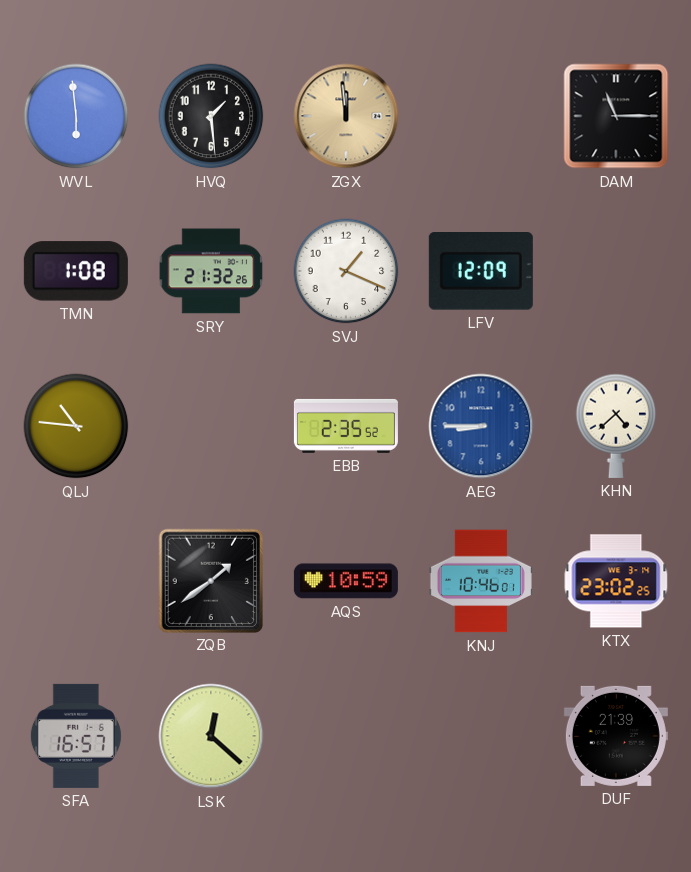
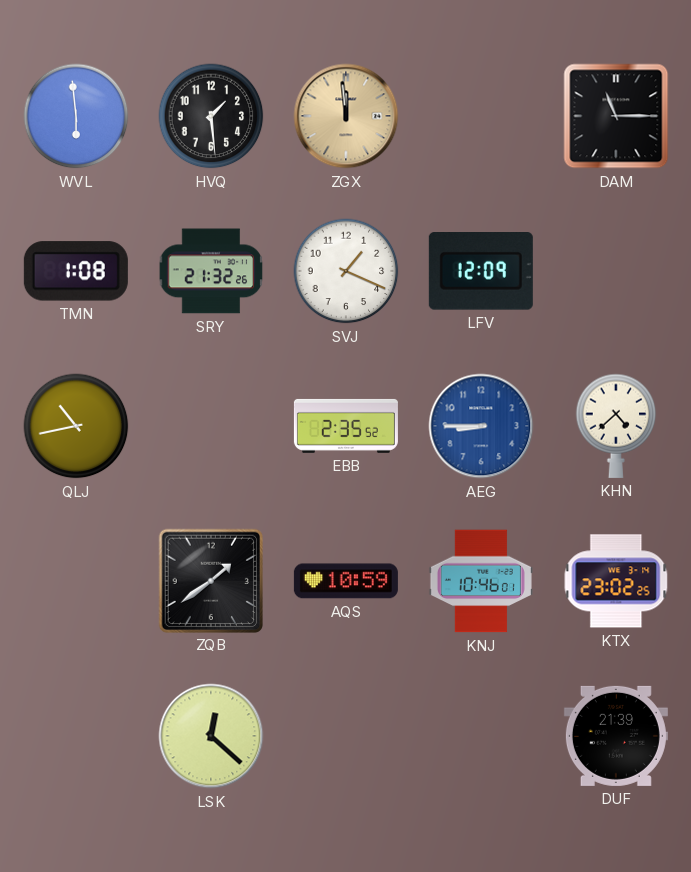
QLJ: 10:46 -> 10:43
SFA: 16:57 -> none
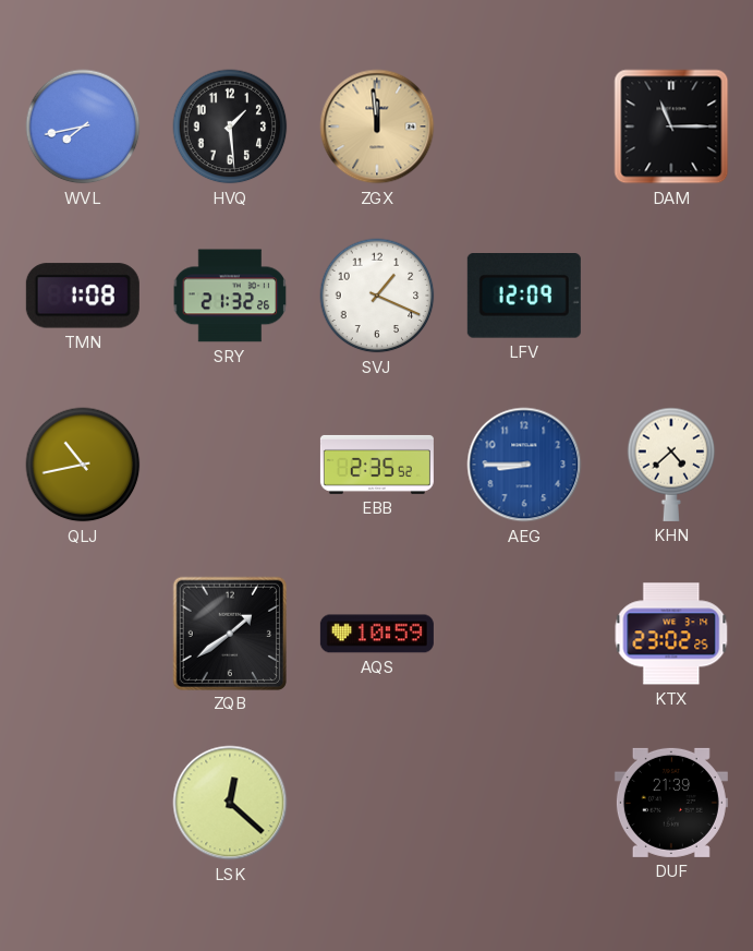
WVL: 5:59 -> 7:43
KNJ: 10:46 -> none
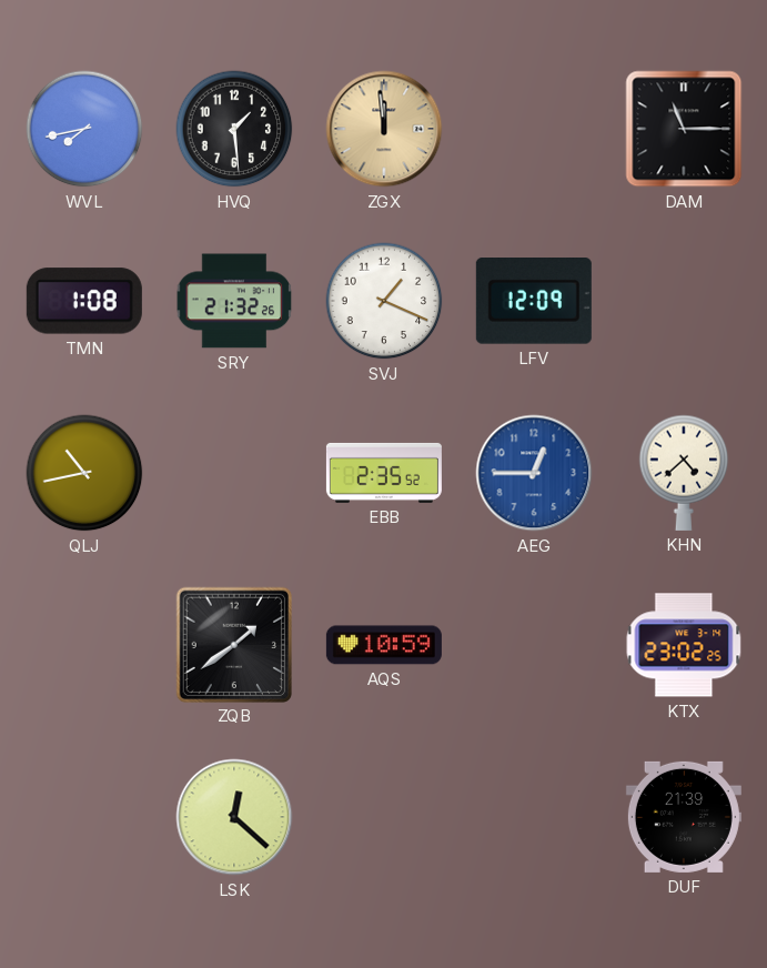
AEG: 8:45 -> 12:45
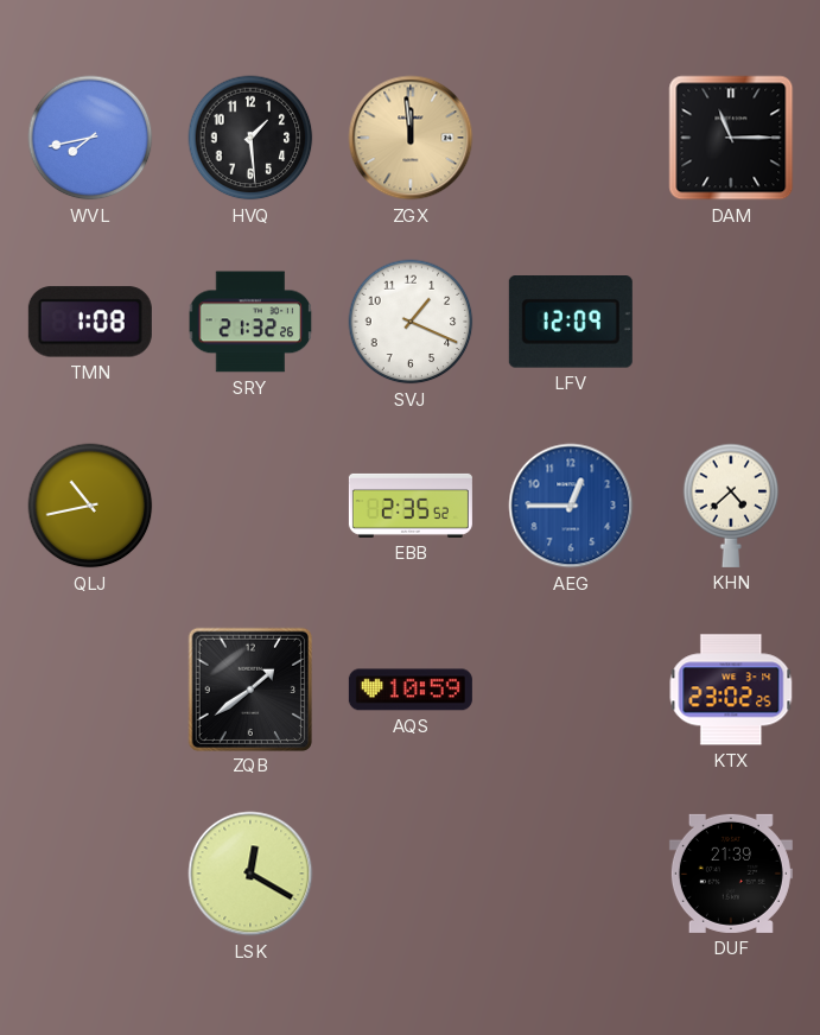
LSK: 12:22 -> 12:20
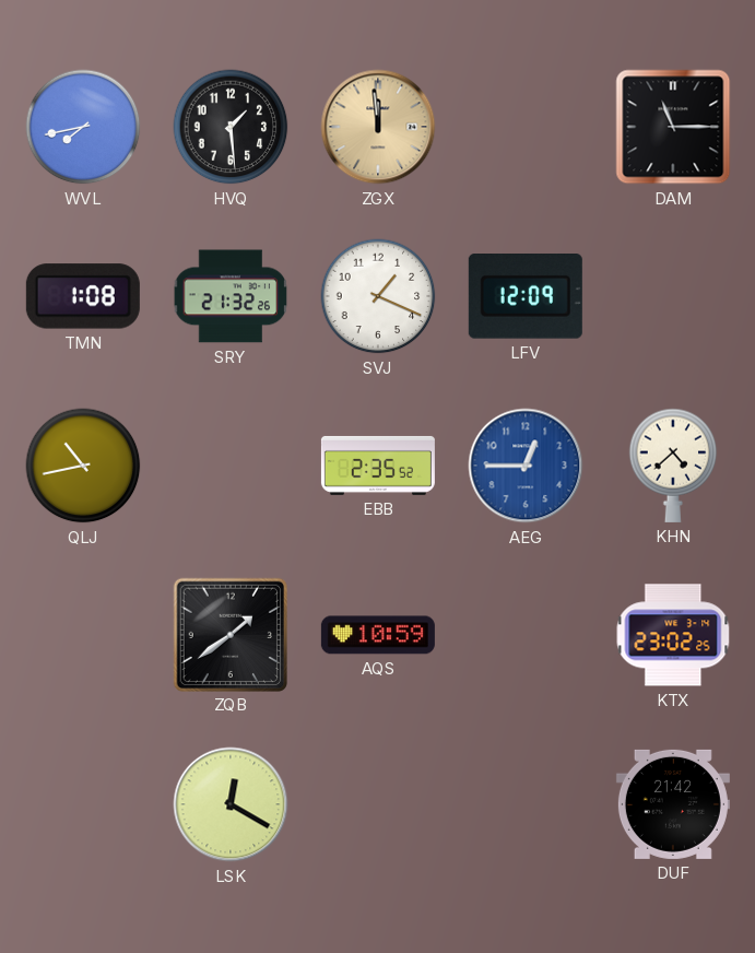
DUF: 21:39 -> 21:42
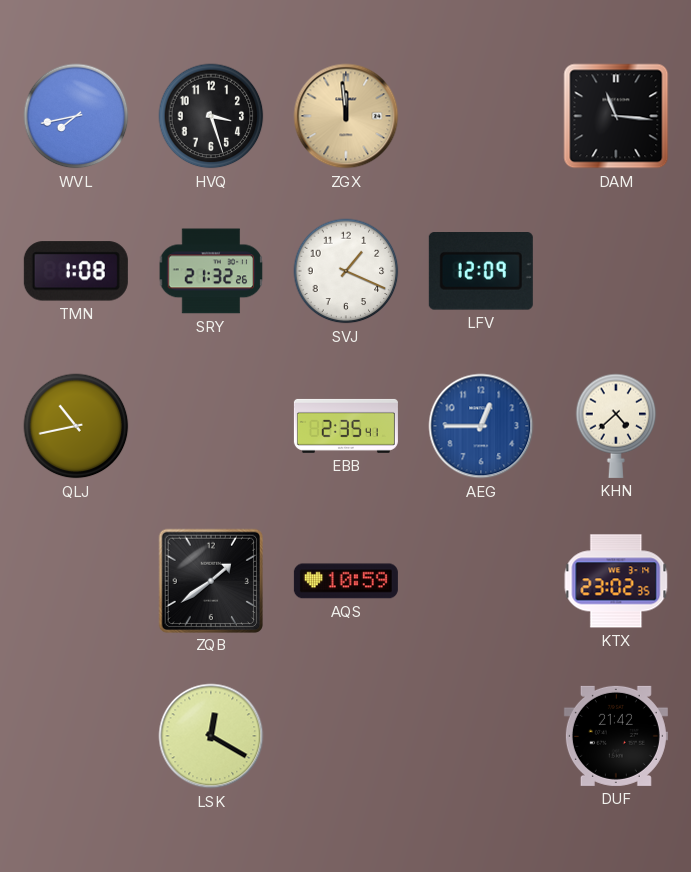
HVQ: 1:29 -> 3:27
DAM: 11:15 -> 11:16
EBB: 2:35:52 -> 2:35:41
KTX: 23:02:25 -> 23:02:35
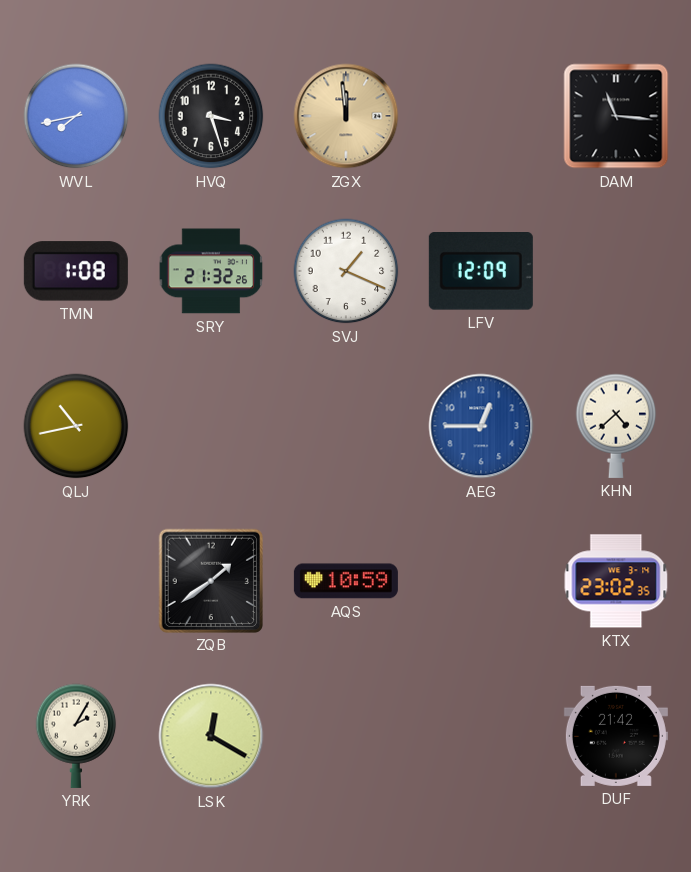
EBB: 2:35 -> none
YRK: none -> 2:05
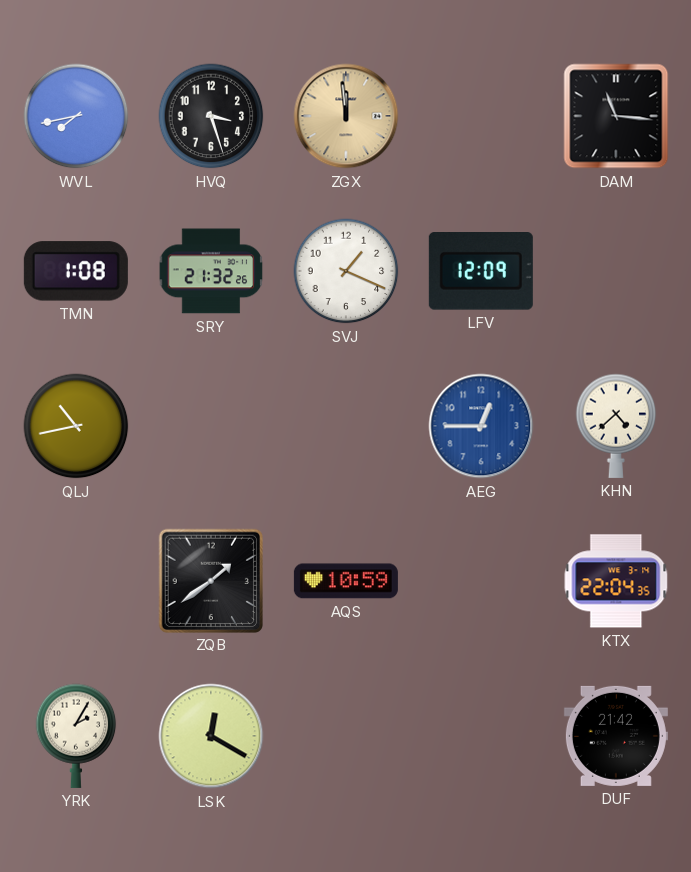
KTX: 23:02 -> 22:04
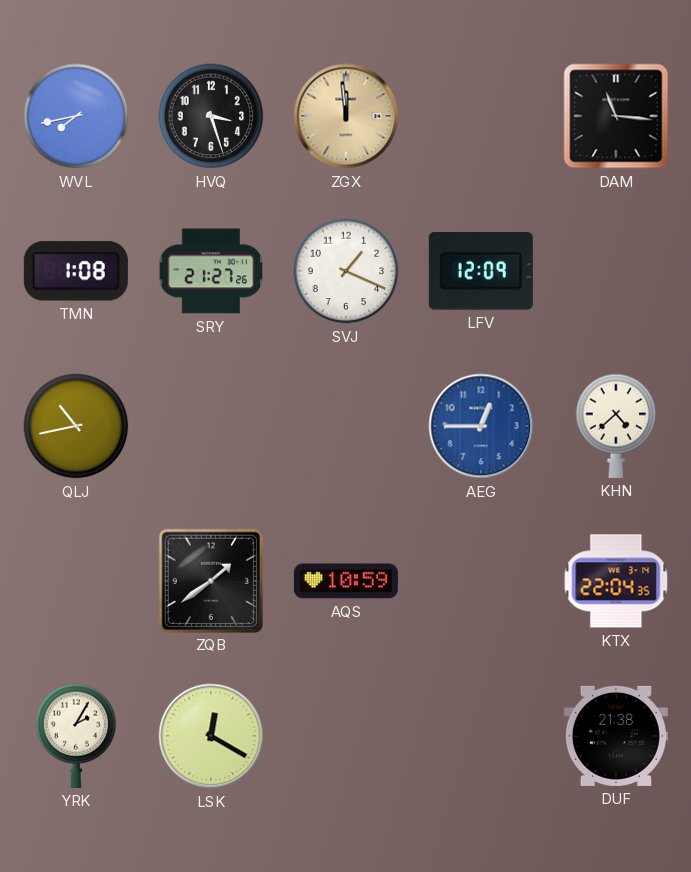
SRY: 21:32 -> 21:27
DUF: 21:42 -> 21:38
